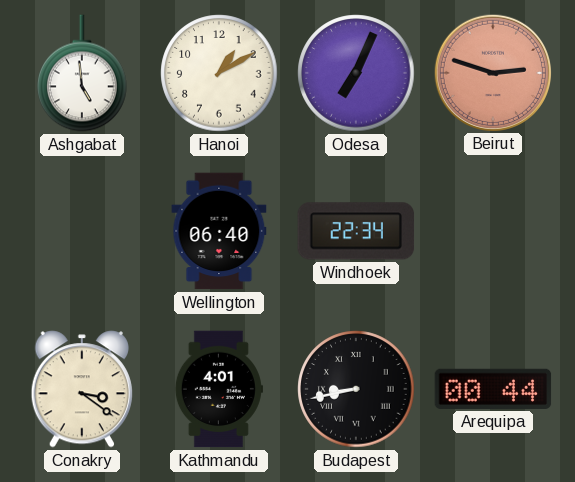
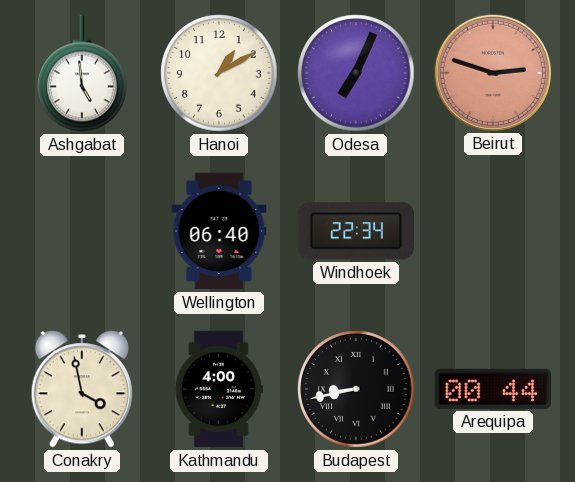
Conakry: 3:21 -> 3:58
Kathmandu: 4:01 -> 4:00
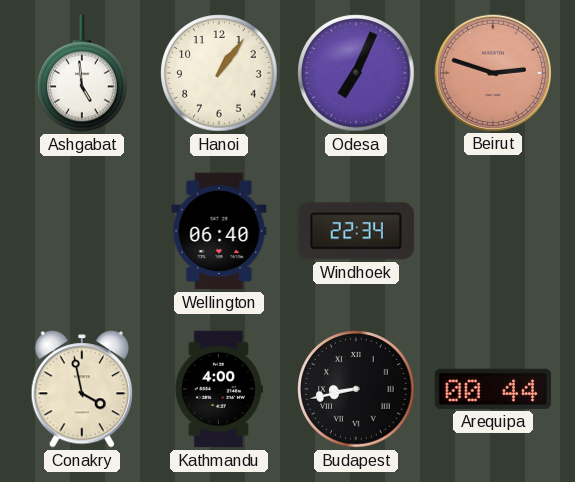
Hanoi: 1:10 -> 1:06
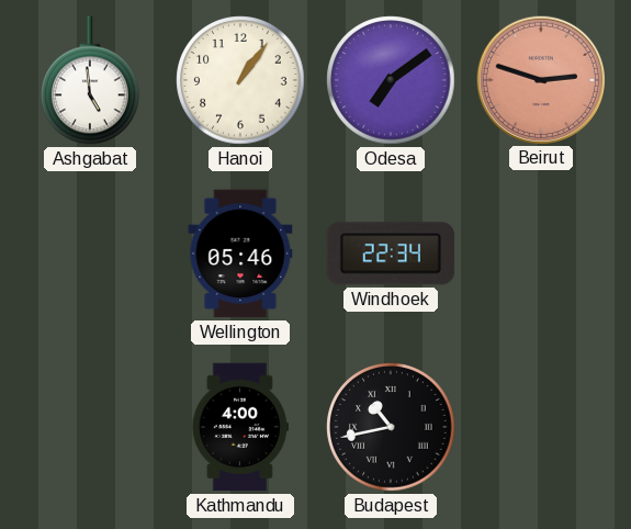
Odesa: 7:04 -> 7:09
Wellington: 06:40 -> 05:46
Conakry: 3:58 -> none
Budapest: 8:43 -> 10:43
Arequipa: 00:44 -> none
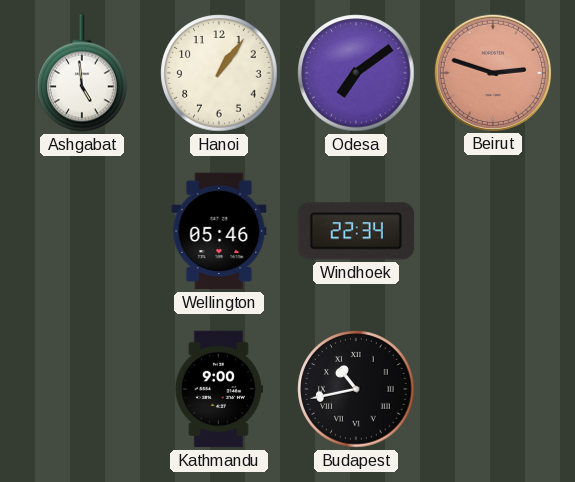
Kathmandu: 4:00 -> 9:00
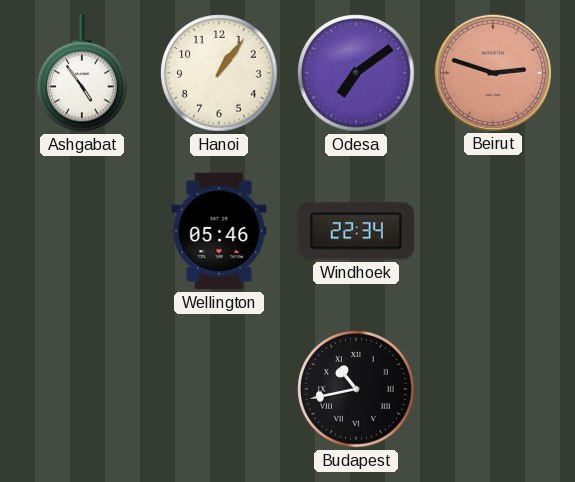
Ashgabat: 4:59 -> 4:54
Kathmandu: 9:00 -> none
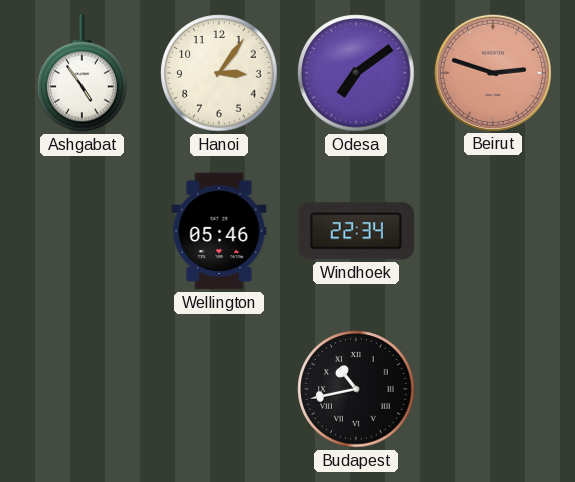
Hanoi: 1:06 -> 3:06
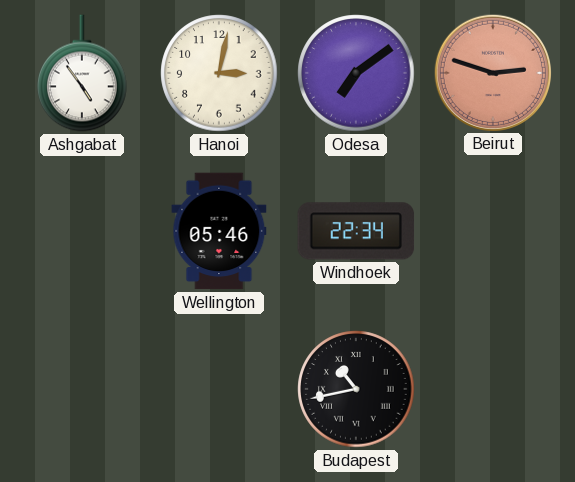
Hanoi: 3:06 -> 3:02
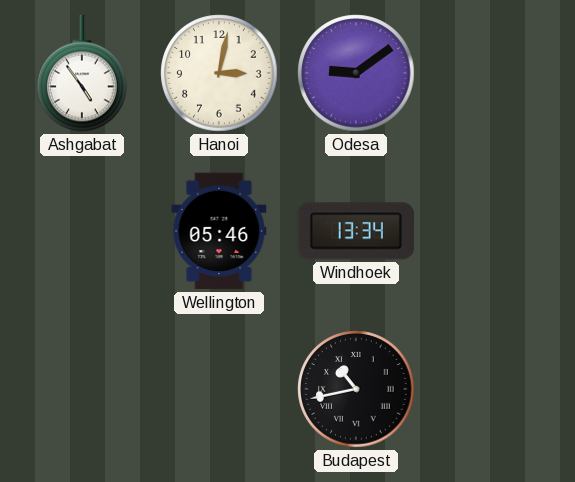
Odesa: 7:09 -> 9:09
Beirut: 2:48 -> none
Windhoek: 22:34 -> 13:34
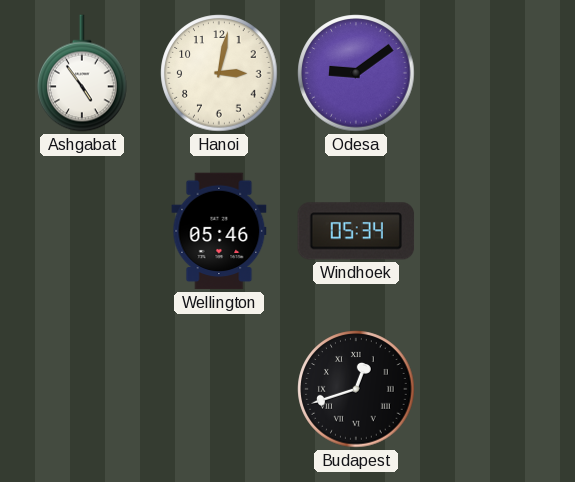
Windhoek: 13:34 -> 05:34
Budapest: 10:43 -> 12:42
